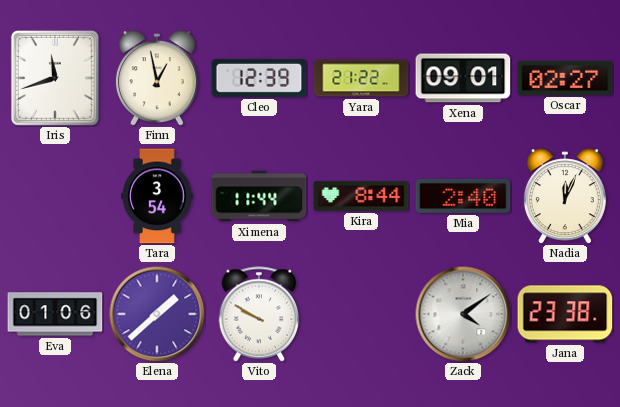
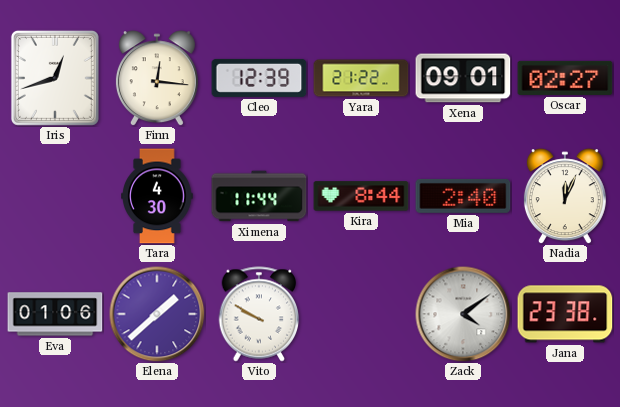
Iris: 11:42 -> 12:42
Finn: 12:58 -> 12:16
Tara: 3:54 -> 4:30
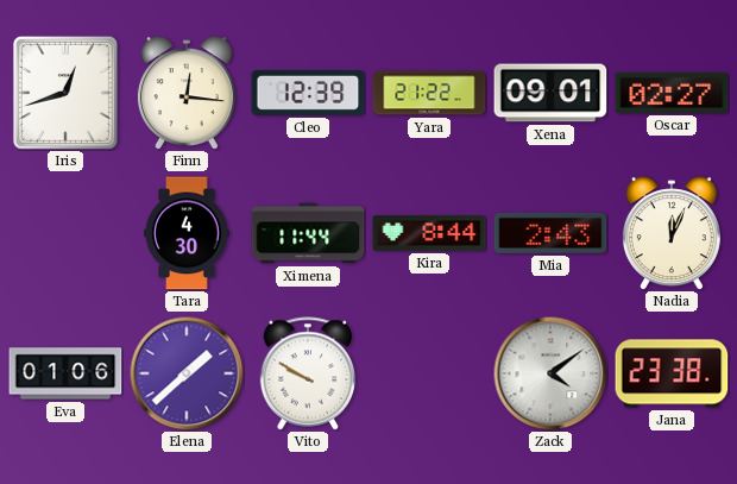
Mia: 2:40 -> 2:43
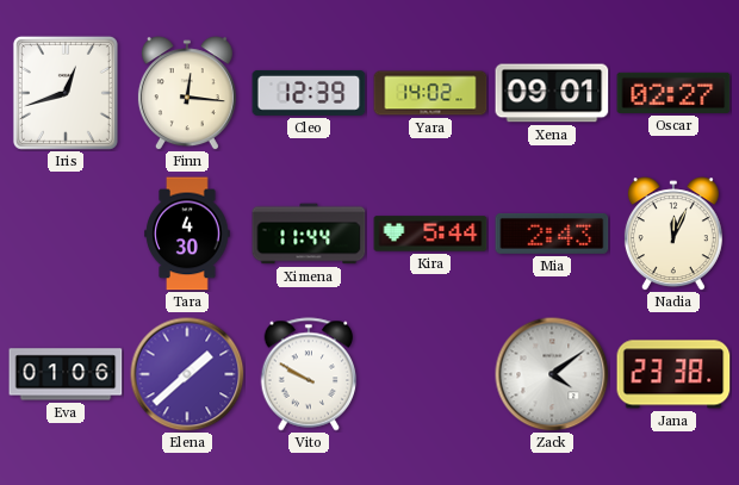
Yara: 21:22 -> 14:02
Kira: 8:44 -> 5:44
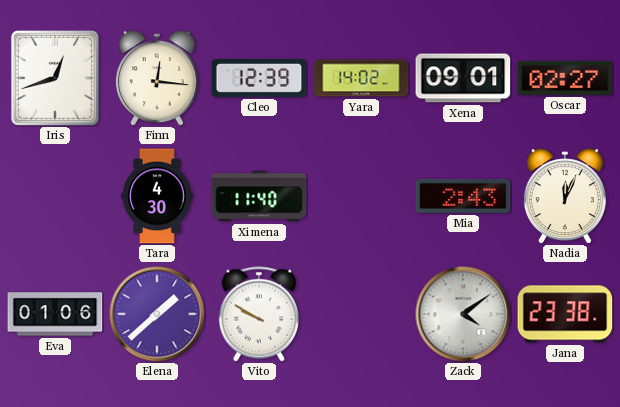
Ximena: 11:44 -> 11:40
Kira: 5:44 -> none
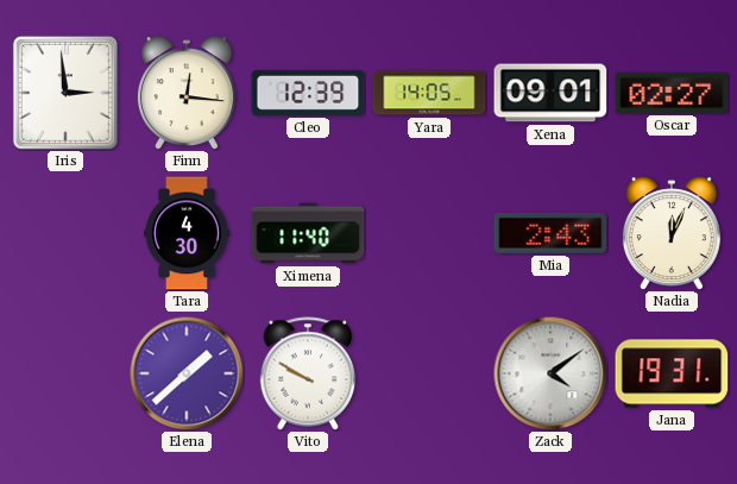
Iris: 12:42 -> 2:59
Yara: 14:02 -> 14:05
Eva: 01:06 -> none
Jana: 23:38 -> 19:31
